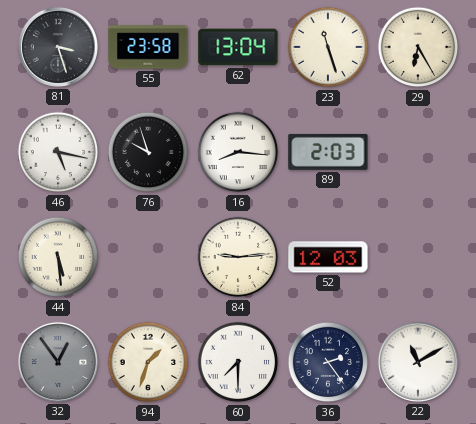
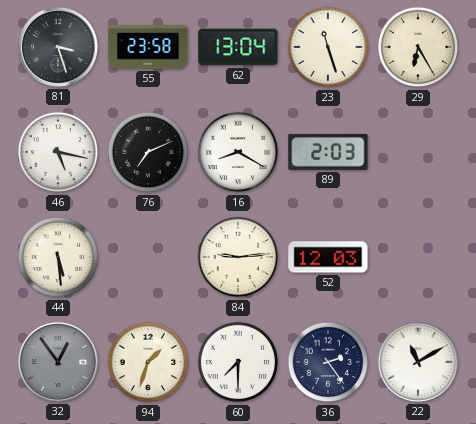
76: 9:57 -> 7:11
16: 8:16 -> 8:20
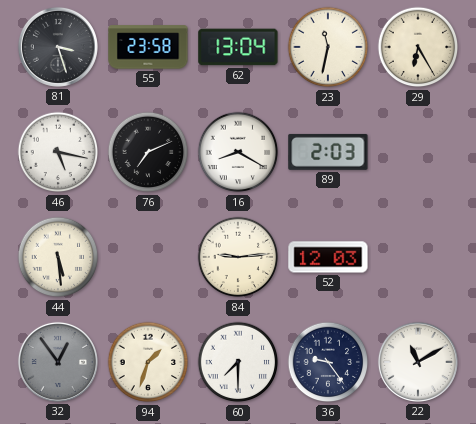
23: 11:27 -> 11:32
36: 2:24 -> 9:24
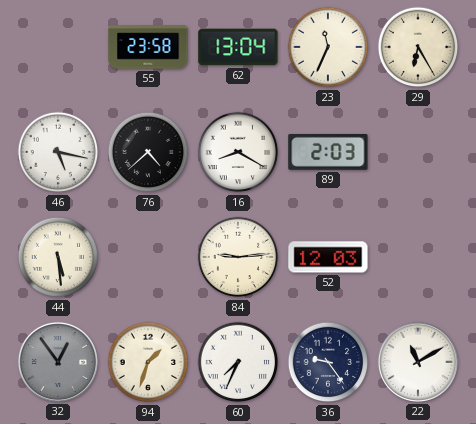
81: 3:27 -> none
23: 11:32 -> 11:34
76: 7:11 -> 4:38
60: 7:30 -> 7:34
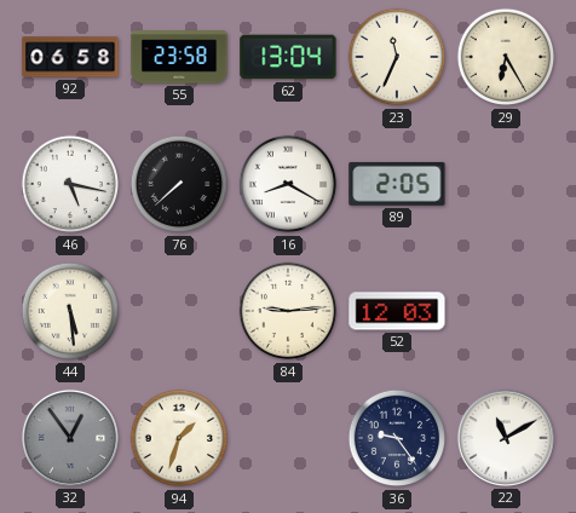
92: none -> 06:58
76: 4:38 -> 7:38
89: 2:03 -> 2:05
60: 7:34 -> none
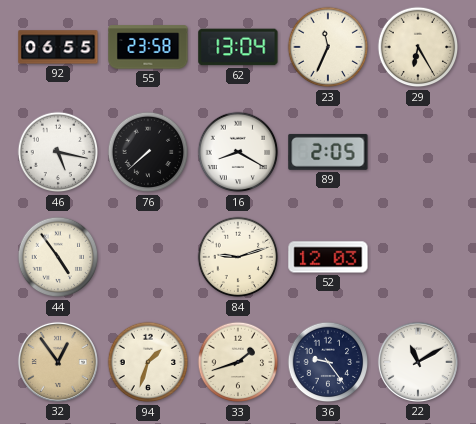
92: 06:58 -> 06:55
44: 5:29 -> 4:54
84: 9:14 -> 9:12
32 dial: grey -> champagne
33: none -> 1:42
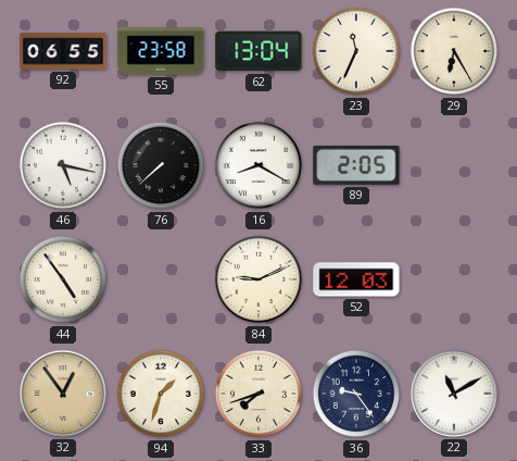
84: 9:12 -> 9:11
33: 1:42 -> 7:42
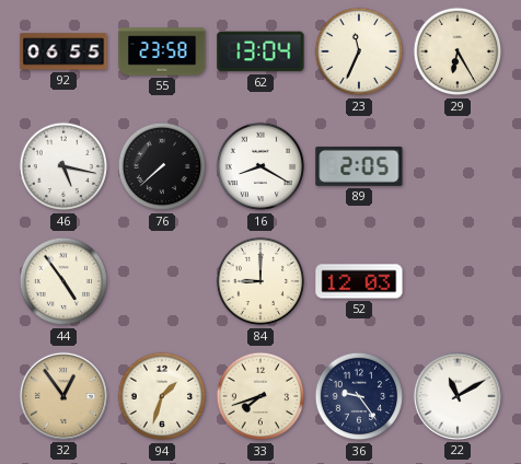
84: 9:11 -> 9:00
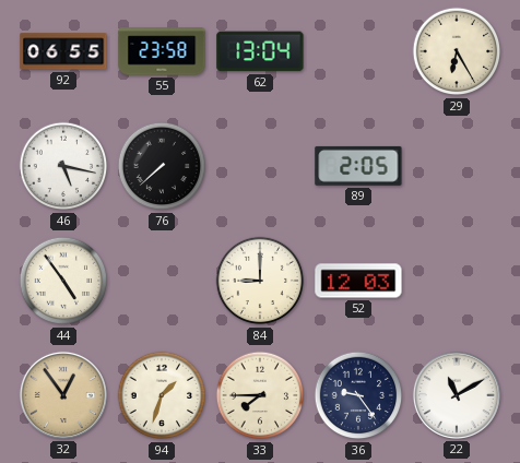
23: 11:34 -> none
16: 8:20 -> none
33: 7:42 -> 7:45
